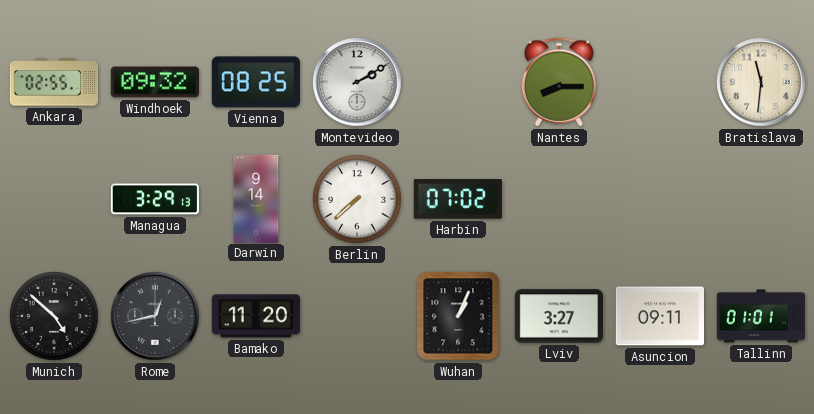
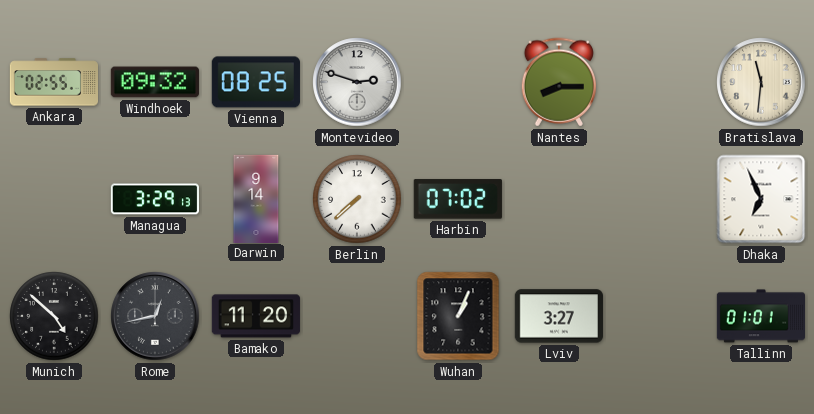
Montevideo: 2:10 -> 2:48
Dhaka: none -> 6:56
Asuncion: 09:11 -> none
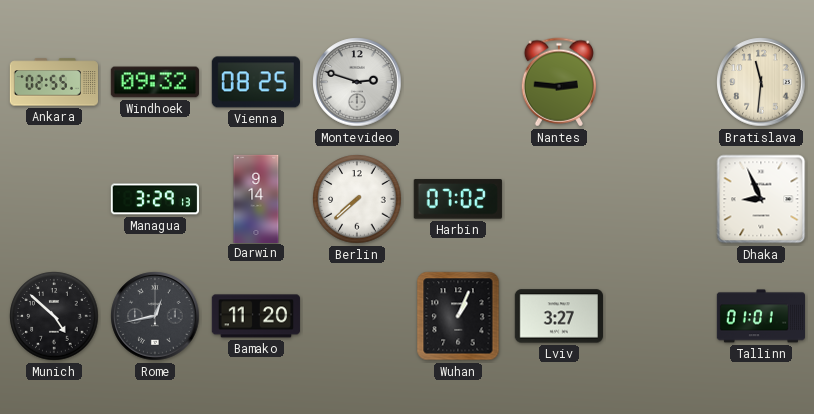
Nantes: 8:15 -> 2:46
Dhaka: 6:56 -> 8:56
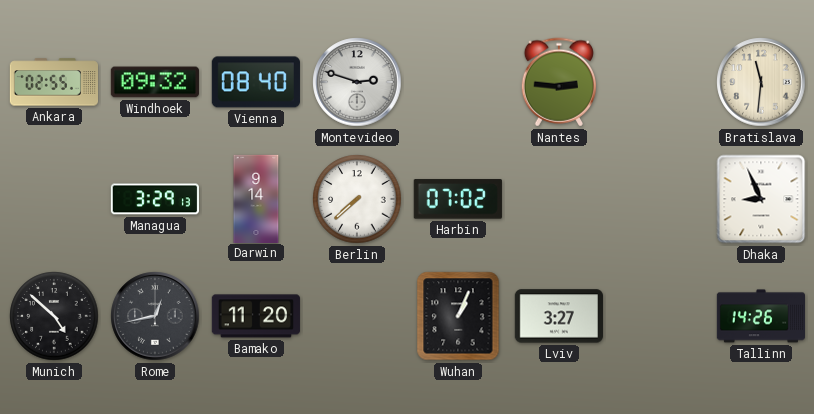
Vienna: 08:25 -> 08:40
Tallinn: 01:01 -> 14:26
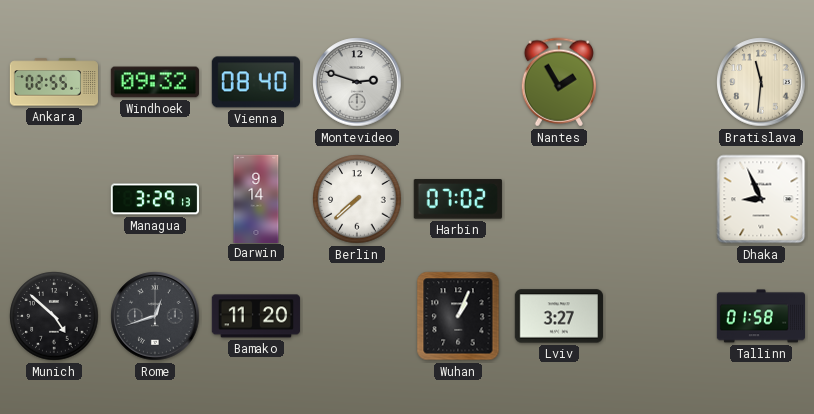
Nantes: 2:46 -> 1:55
Rome: 12:43 -> 12:42
Tallinn: 14:26 -> 01:58
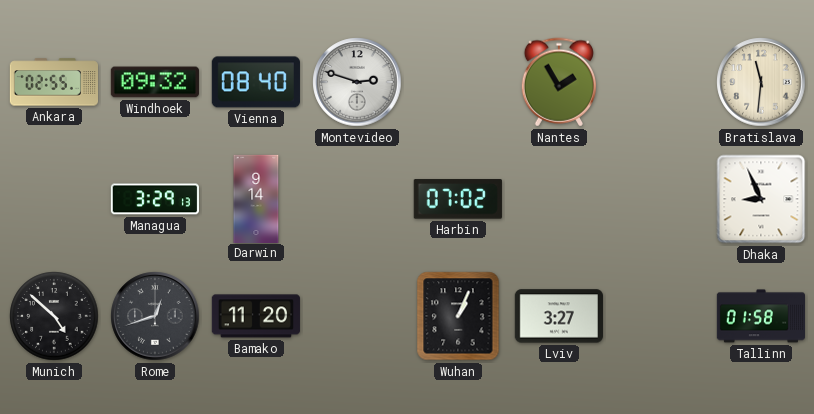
Berlin: 7:38 -> none
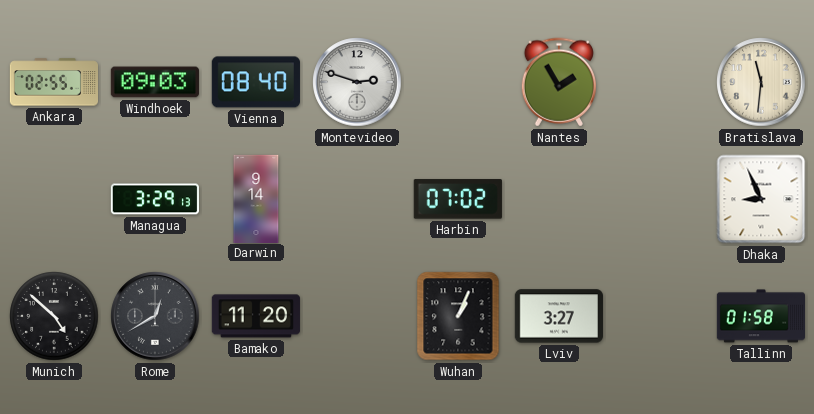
Windhoek: 09:32 -> 09:03
Rome: 12:42 -> 12:40
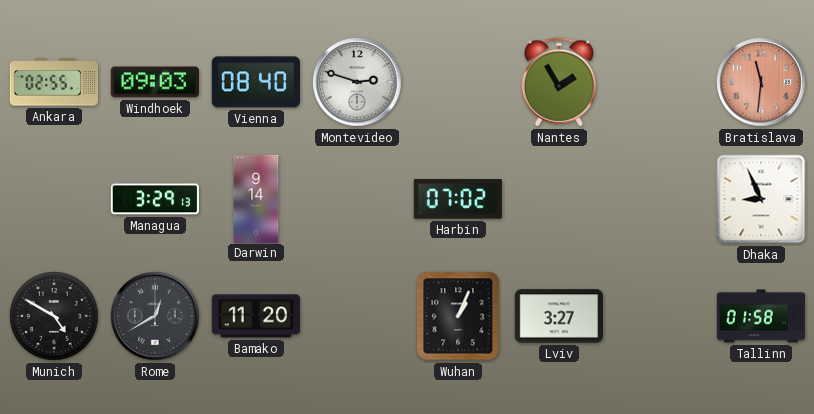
Bratislava dial: cream -> salmon
Munich: 4:52 -> 4:50
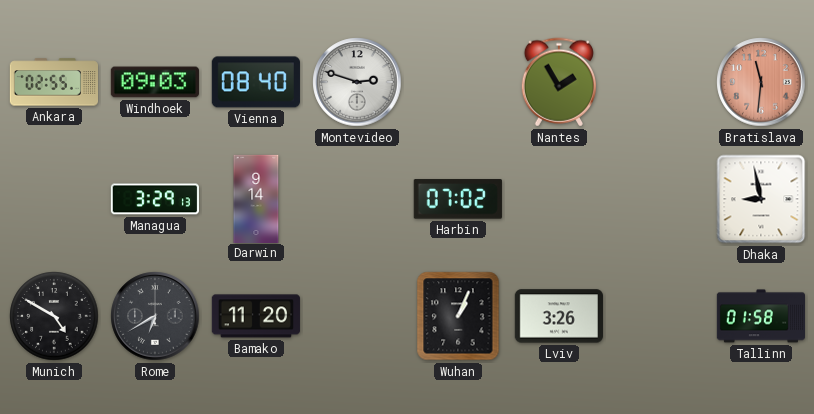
Dhaka: 8:56 -> 8:58
Rome: 12:40 -> 6:40
Lviv: 3:27 -> 3:26
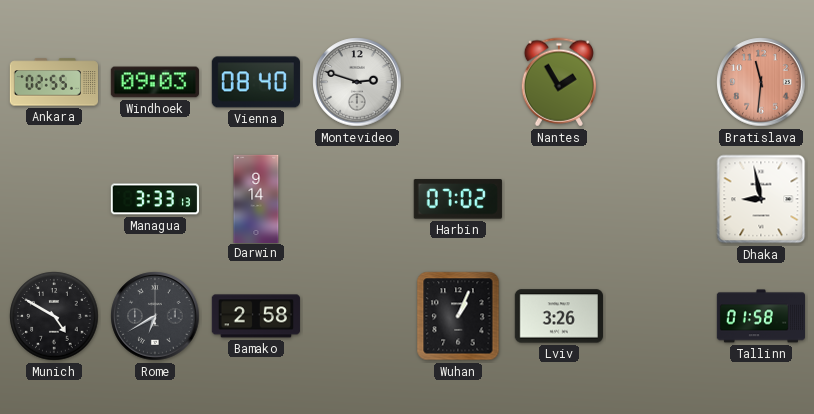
Managua: 3:29 -> 3:33
Bamako: 11:20 -> 2:58
